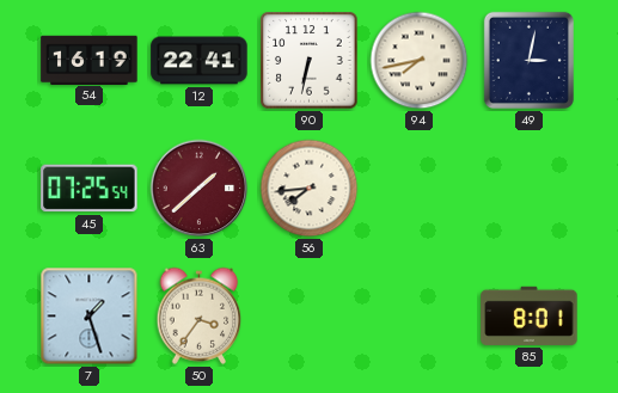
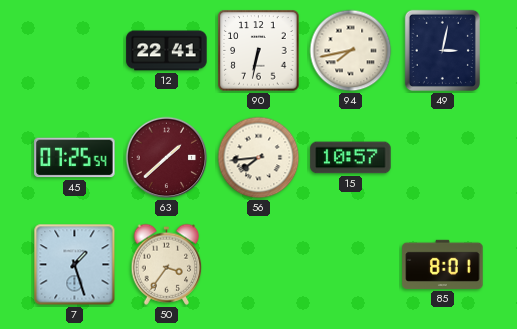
54: 16:19 -> none
15: none -> 10:57
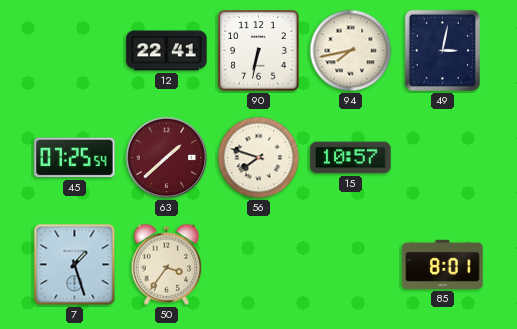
56: 7:44 -> 7:48
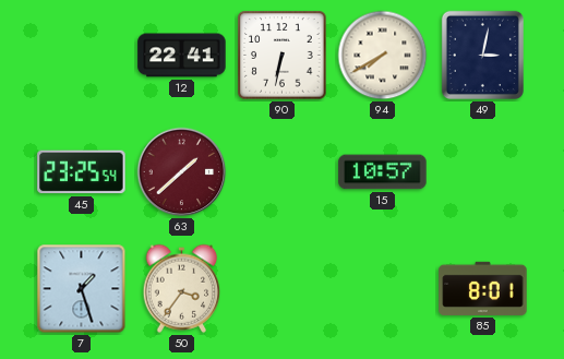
94: 7:43 -> 7:40
45: 07:25 -> 23:25
56: 7:48 -> none
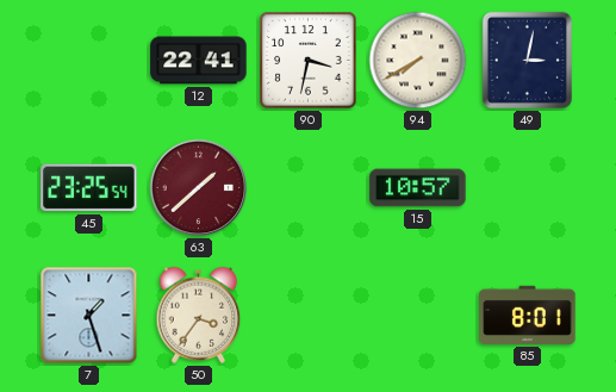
90: 6:32 -> 3:32
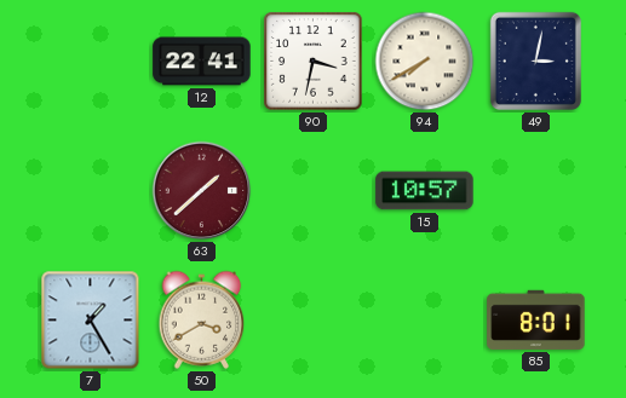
45: 23:25 -> none
7: 1:27 -> 1:25
50: 3:36 -> 3:40
